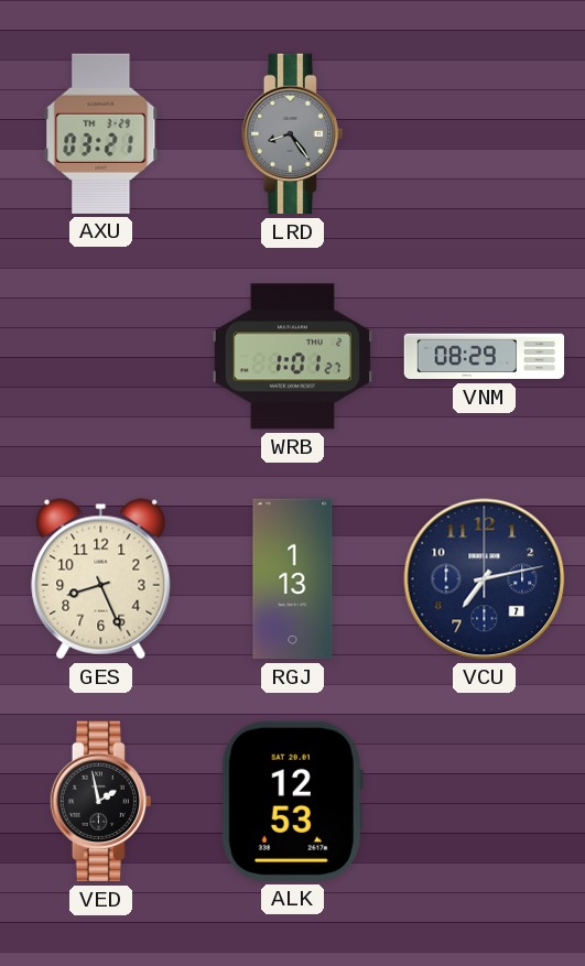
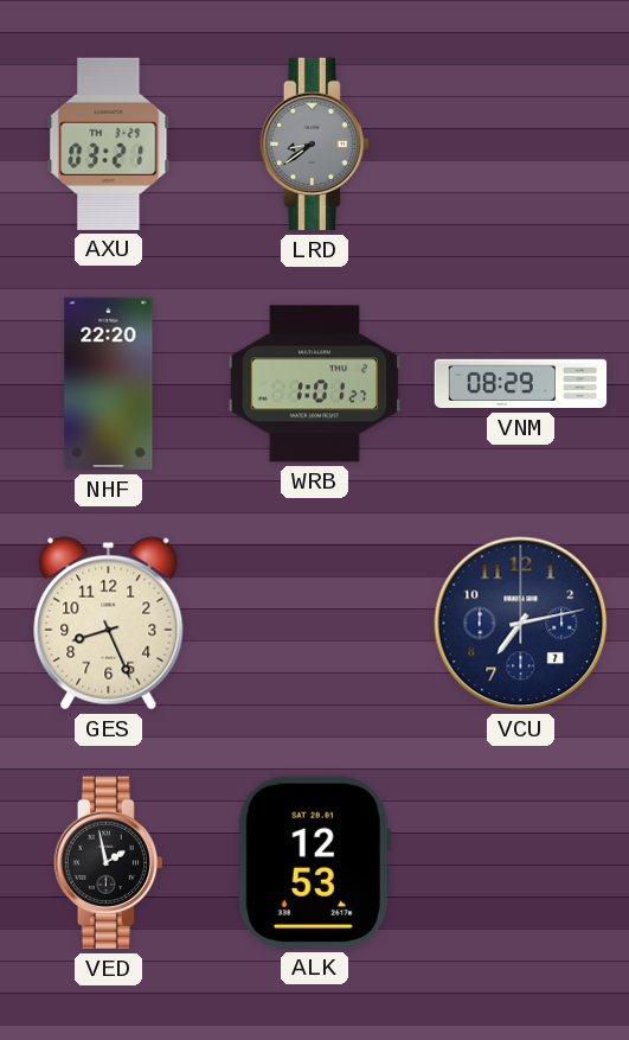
LRD: 8:24 -> 8:39
NHF: none -> 22:20
RGJ: 1:13 -> none
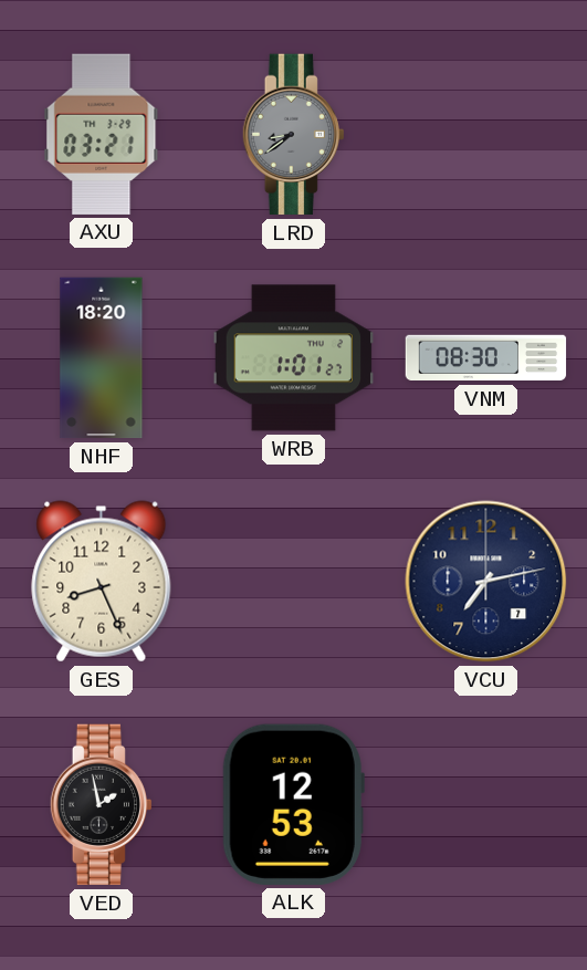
NHF: 22:20 -> 18:20
VNM: 08:29 -> 08:30
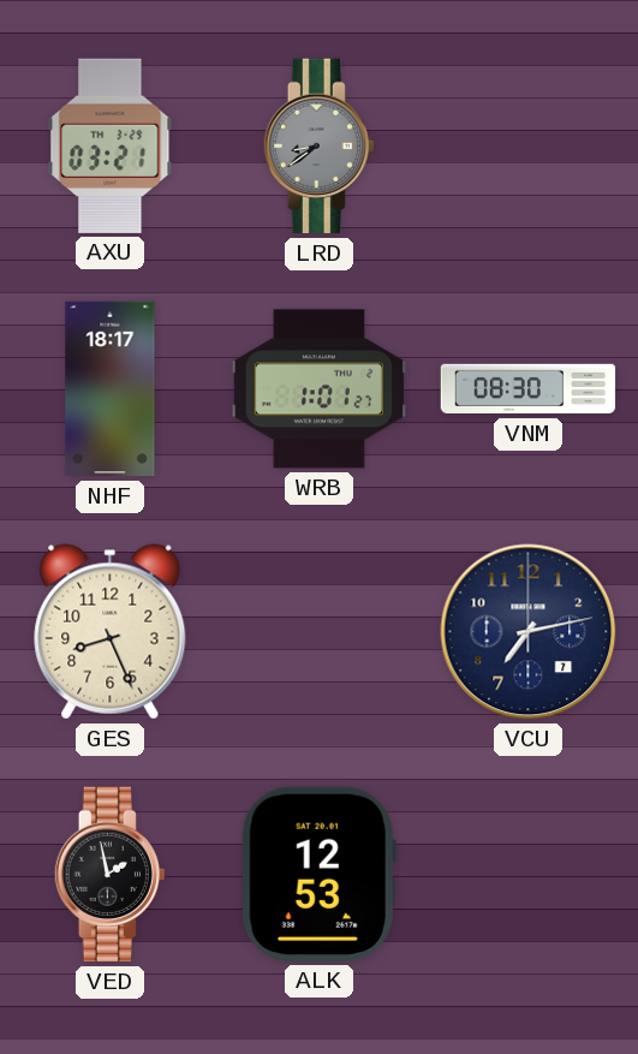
NHF: 18:20 -> 18:17
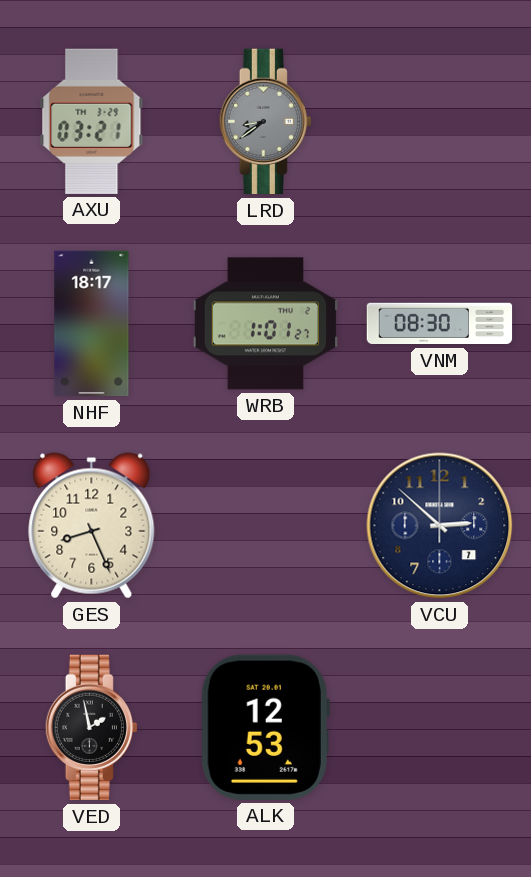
VCU: 7:13 -> 2:52
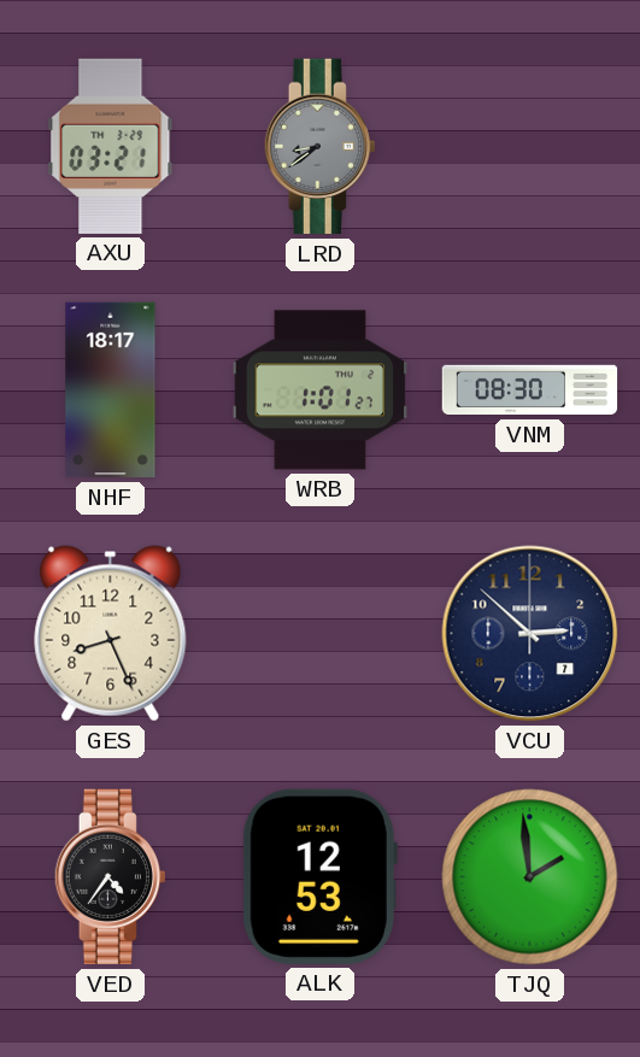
VED: 1:58 -> 4:36
TJQ: none -> 1:59
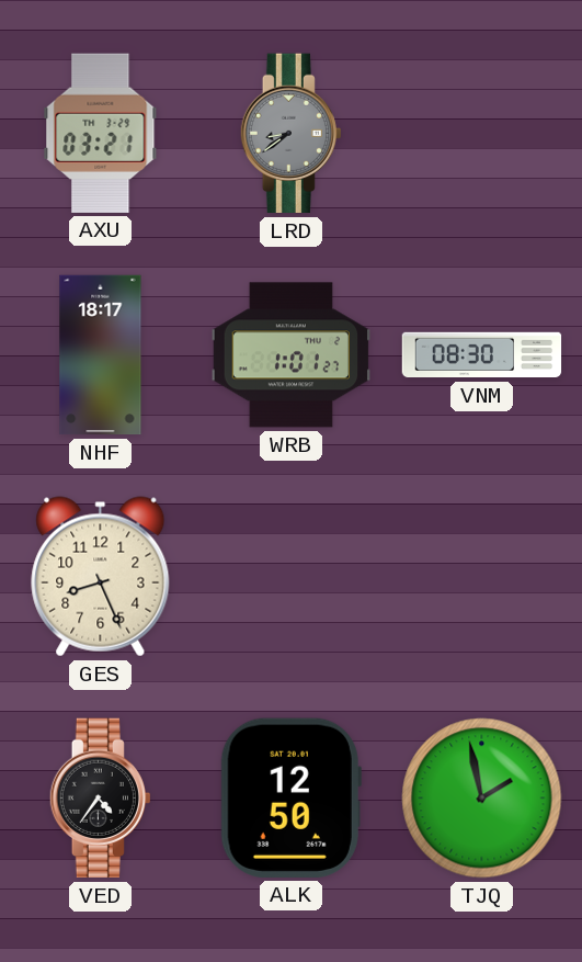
VCU: 2:52 -> none
ALK: 12:53 -> 12:50
TJQ: 1:59 -> 1:58
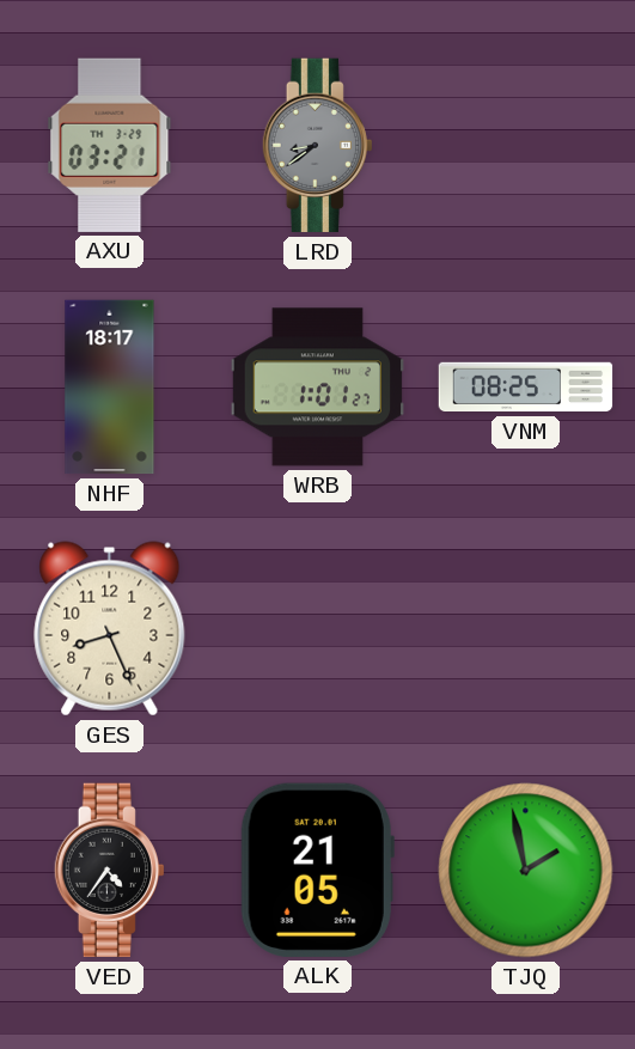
VNM: 08:30 -> 08:25
ALK: 12:50 -> 21:05
